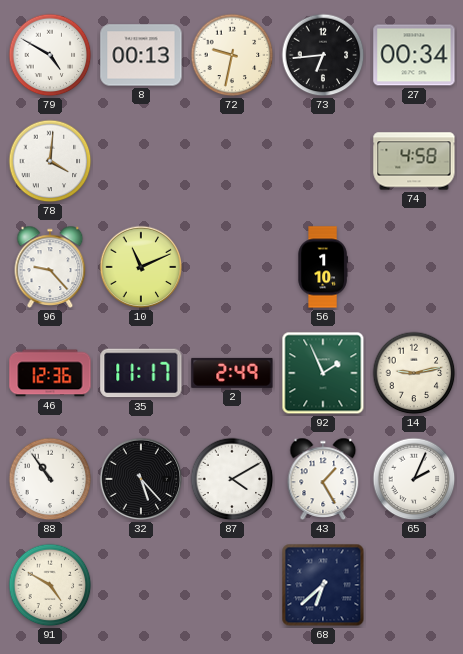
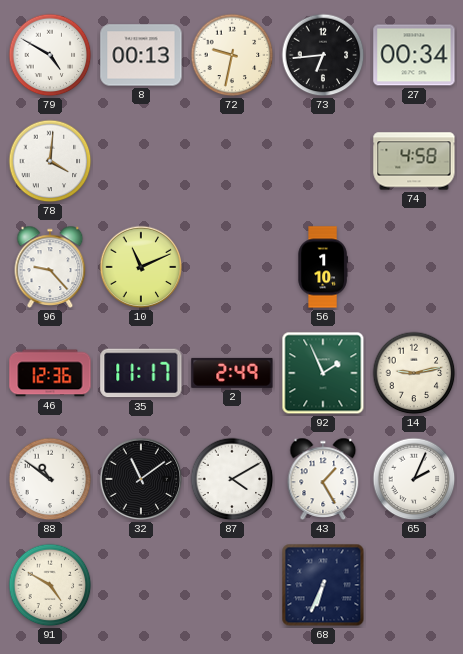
88: 10:54 -> 10:51
32: 5:23 -> 11:09
68: 6:38 -> 6:34
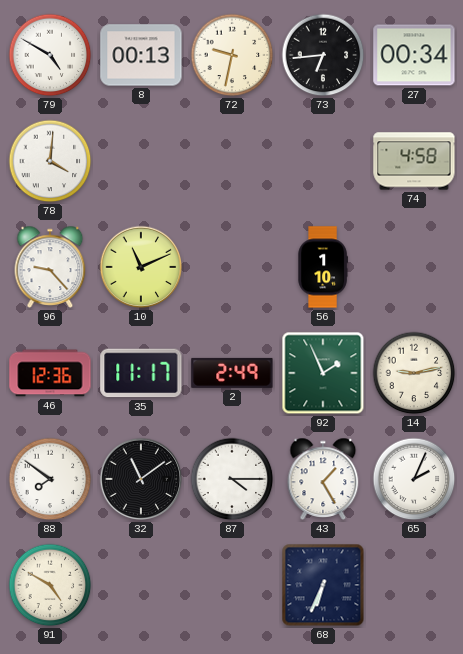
88: 10:51 -> 7:51
87: 4:10 -> 4:15
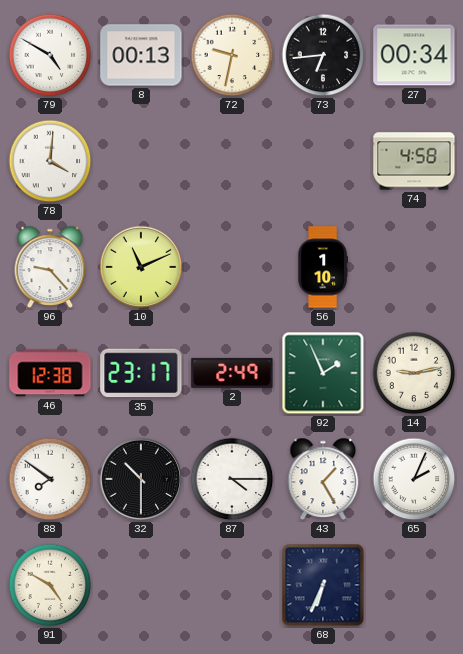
46: 12:36 -> 12:38
35: 11:17 -> 23:17
32: 11:09 -> 10:30
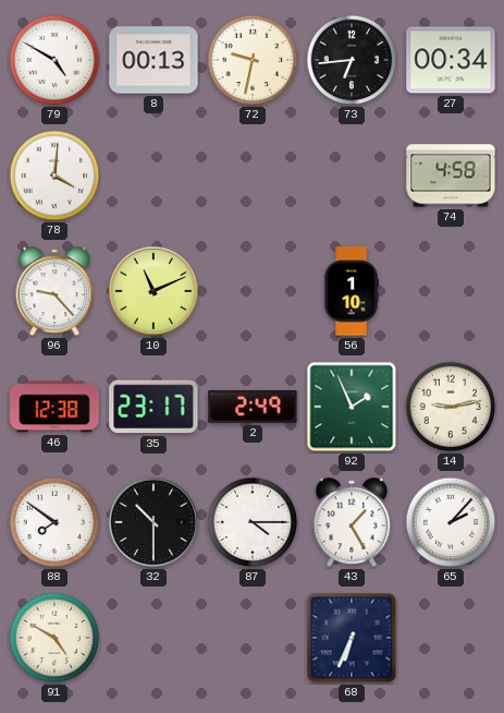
65: 2:04 -> 2:07
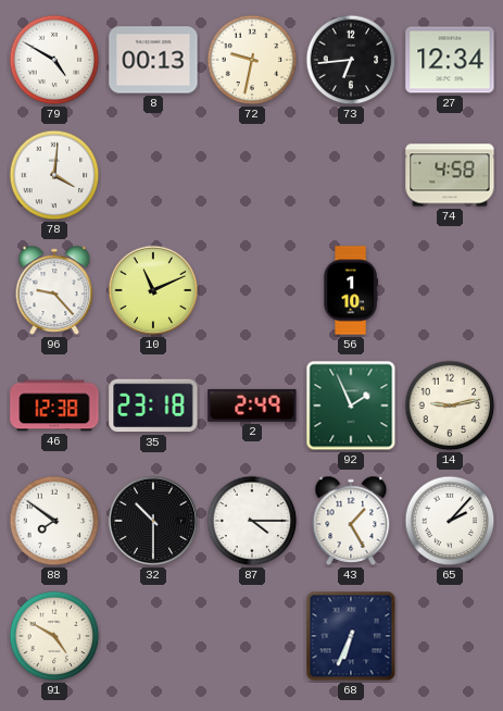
27: 00:34 -> 12:34
35: 23:17 -> 23:18
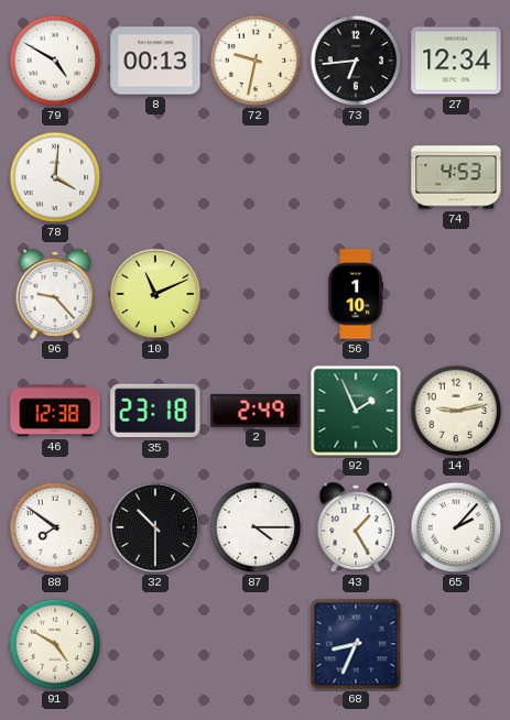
74: 4:58 -> 4:53
68: 6:34 -> 8:34
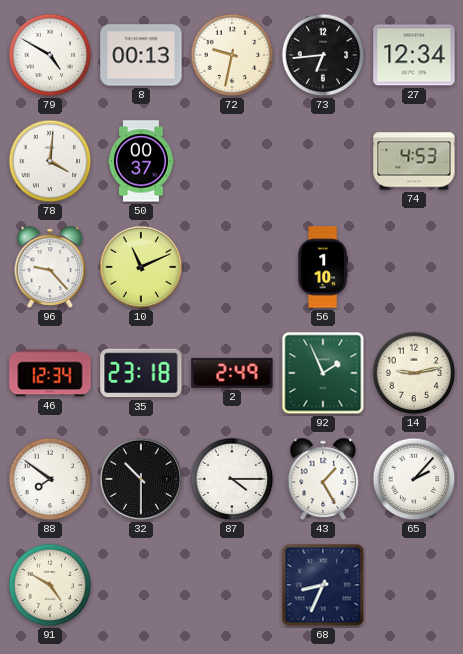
50: none -> 00:37
46: 12:38 -> 12:34
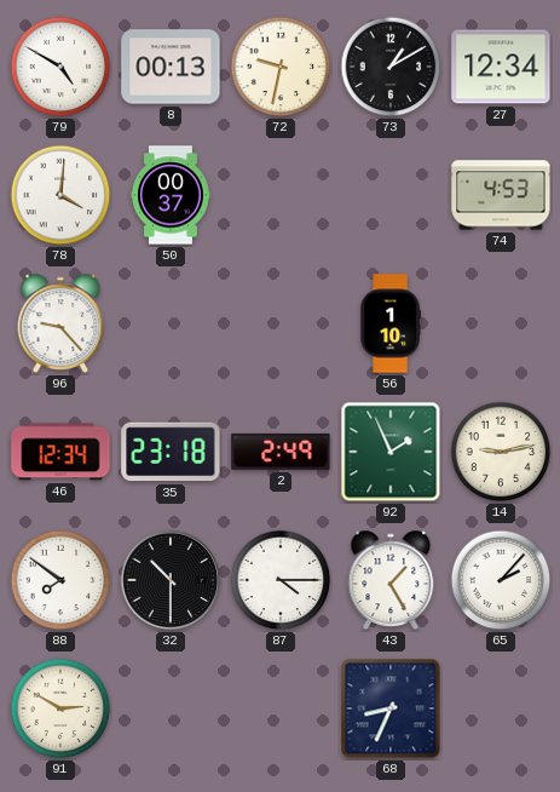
73: 6:44 -> 1:10
10: 11:11 -> none
91: 4:50 -> 2:50
